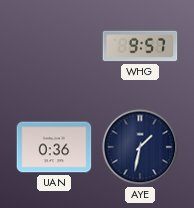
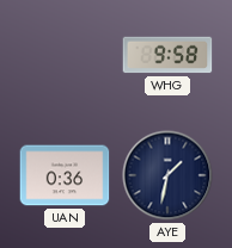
WHG: 9:57 -> 9:58
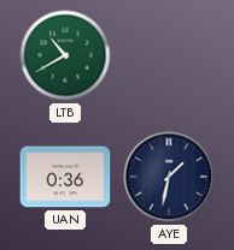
LTB: none -> 10:40
WHG: 9:58 -> none
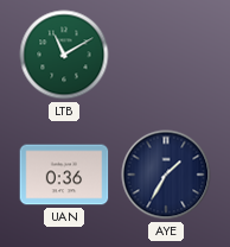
LTB: 10:40 -> 11:10
AYE: 1:32 -> 1:35
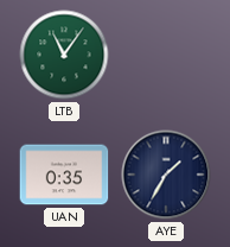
LTB: 11:10 -> 11:06
UAN: 0:36 -> 0:35
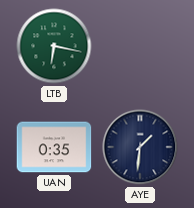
LTB: 11:06 -> 6:17
AYE: 1:35 -> 1:31
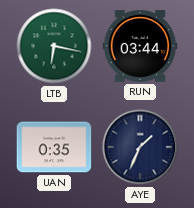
RUN: none -> 03:44
AYE: 1:31 -> 1:34
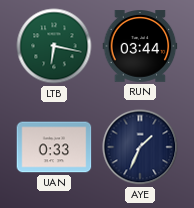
UAN: 0:35 -> 0:33
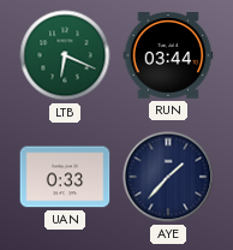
LTB: 6:17 -> 6:19
AYE: 1:34 -> 1:37
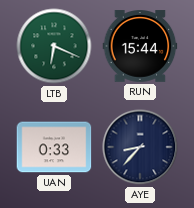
RUN: 03:44 -> 15:44
AYE: 1:37 -> 8:37
